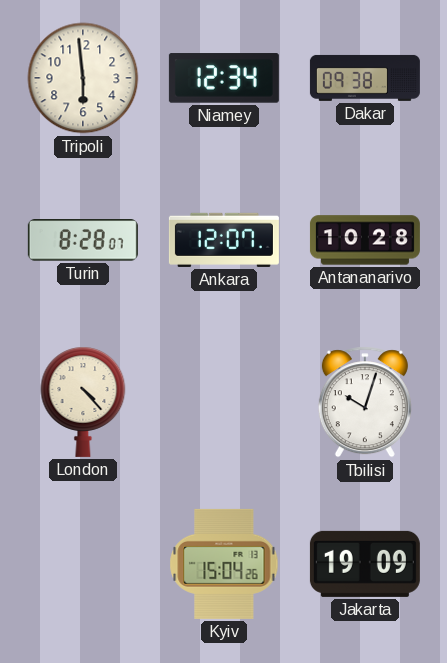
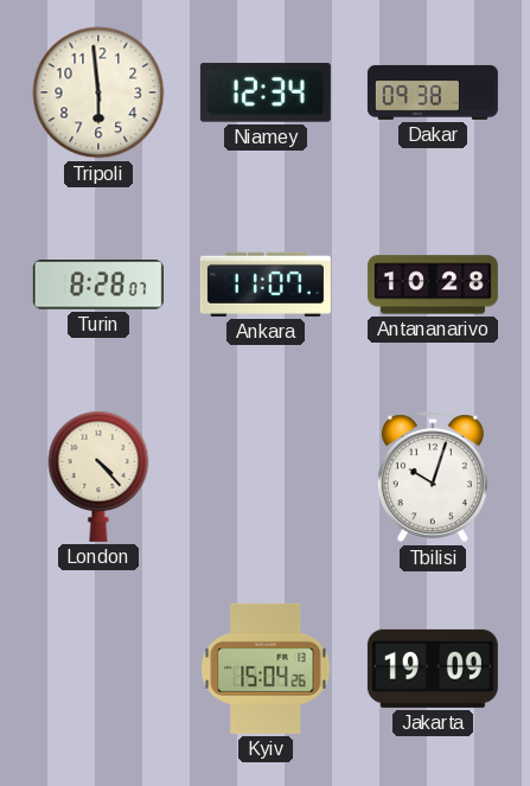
Ankara: 12:07 -> 11:07
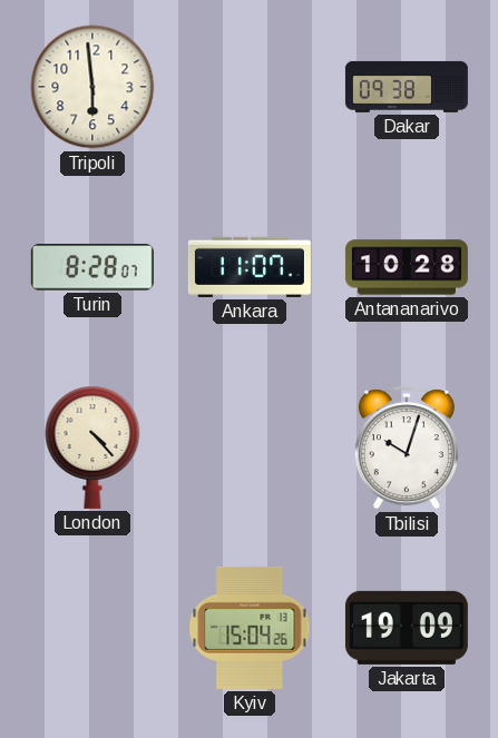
Niamey: 12:34 -> none
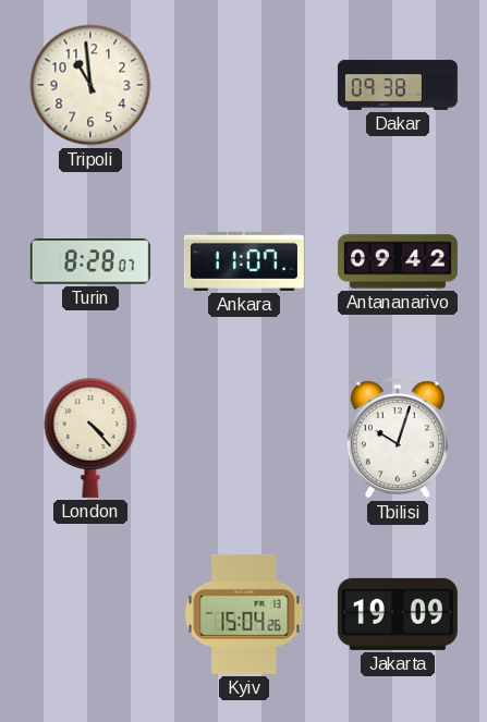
Tripoli: 5:59 -> 10:59
Antananarivo: 10:28 -> 09:42
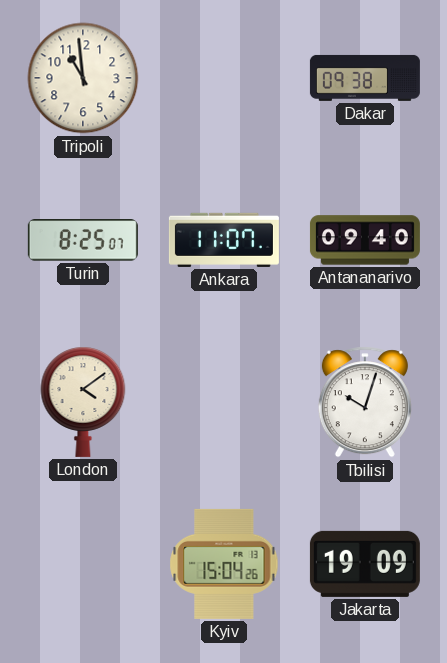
Turin: 8:28 -> 8:25
Antananarivo: 09:42 -> 09:40
London: 4:23 -> 4:09
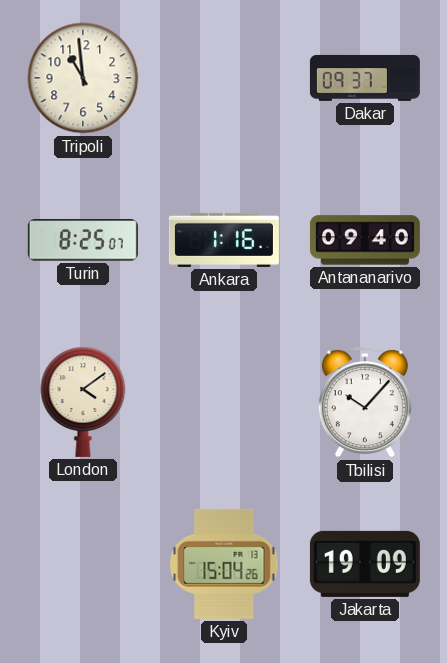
Dakar: 09:38 -> 09:37
Ankara: 11:07 -> 1:16
Tbilisi: 10:03 -> 10:07
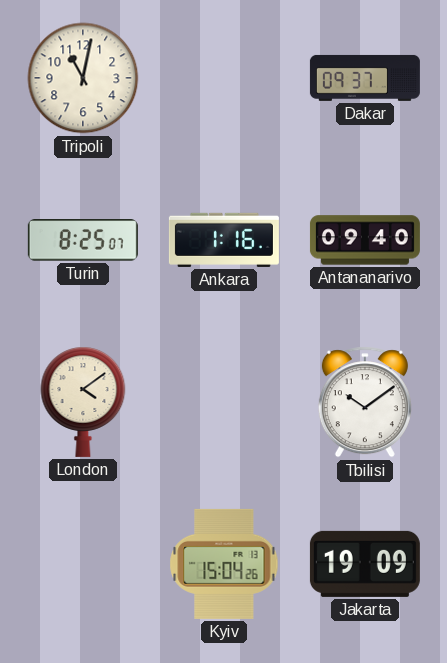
Tripoli: 10:59 -> 11:02
Tbilisi: 10:07 -> 10:09
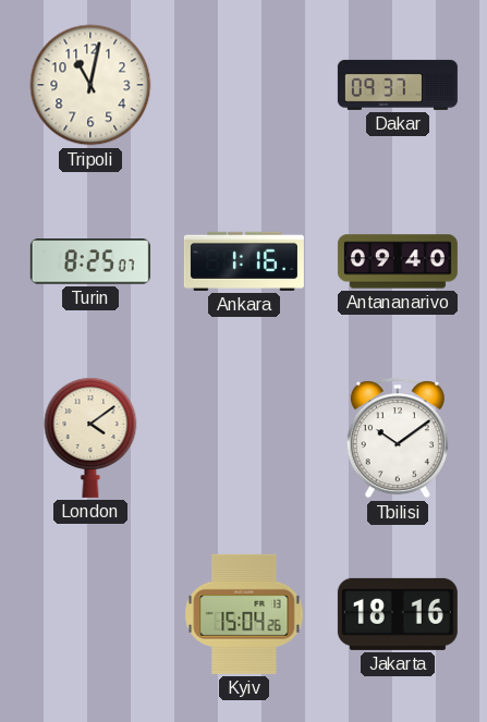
Jakarta: 19:09 -> 18:16
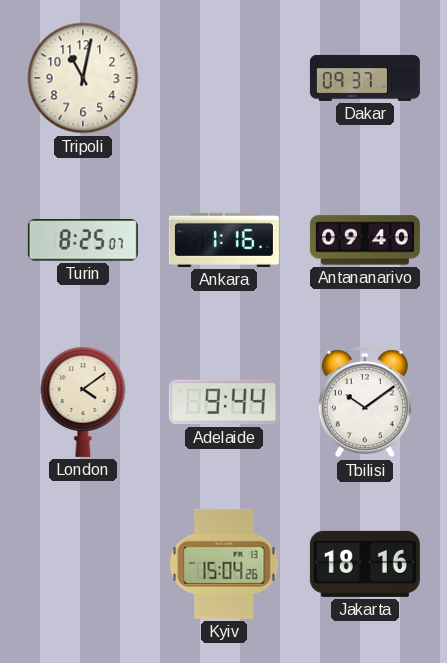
Adelaide: none -> 9:44
